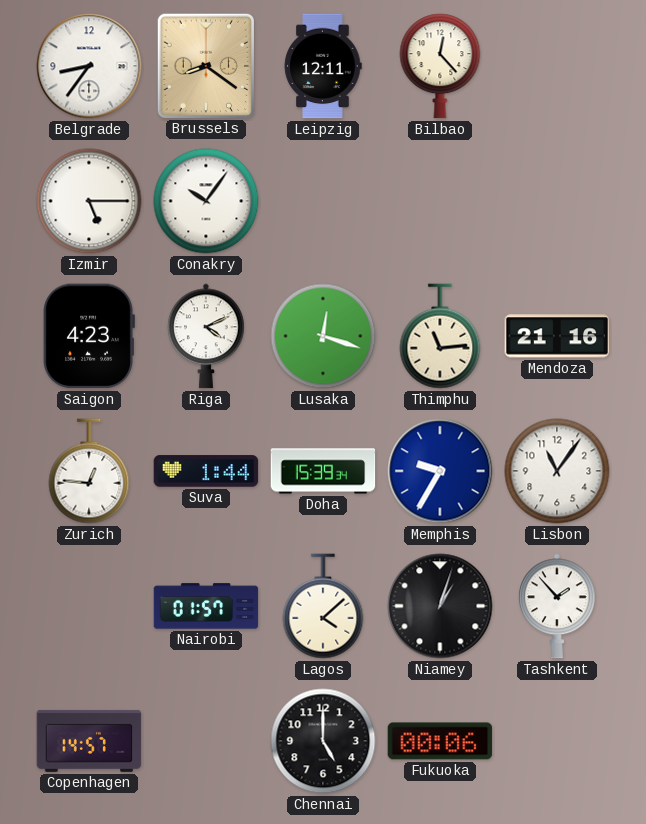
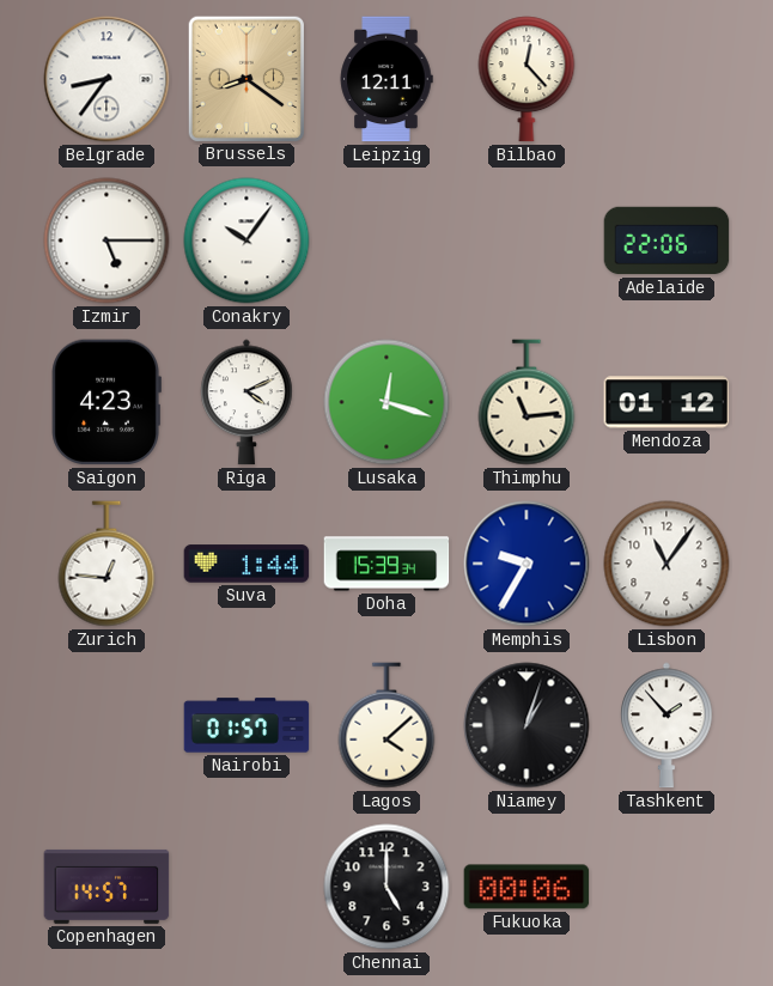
Adelaide: none -> 22:06
Mendoza: 21:16 -> 01:12
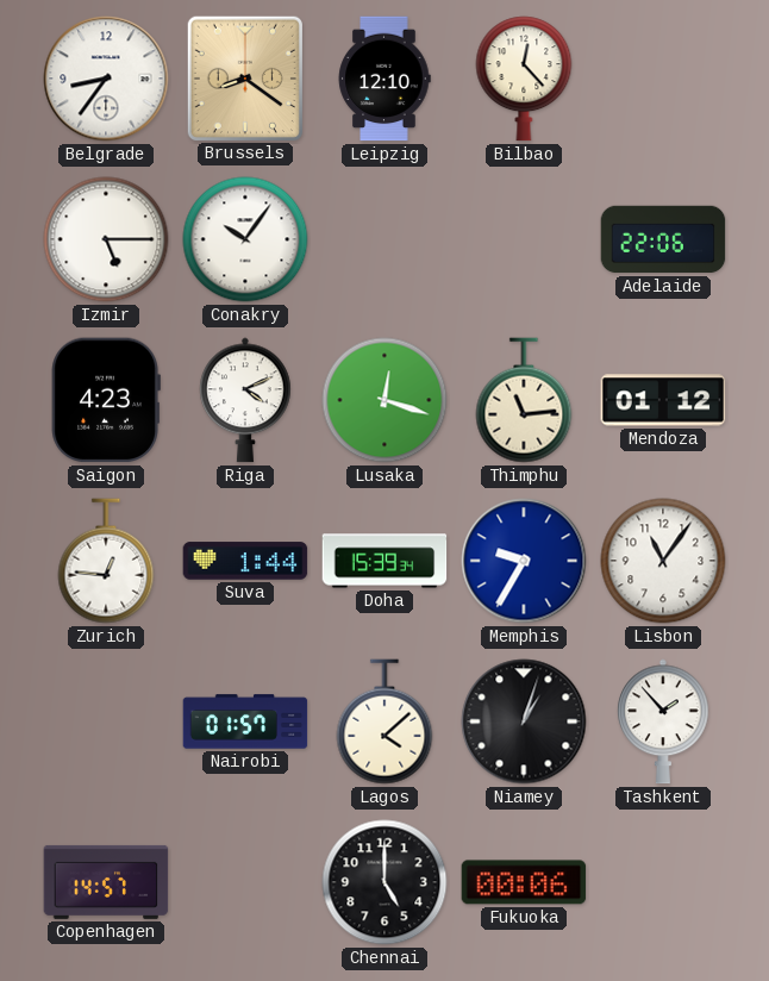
Leipzig: 12:11 -> 12:10
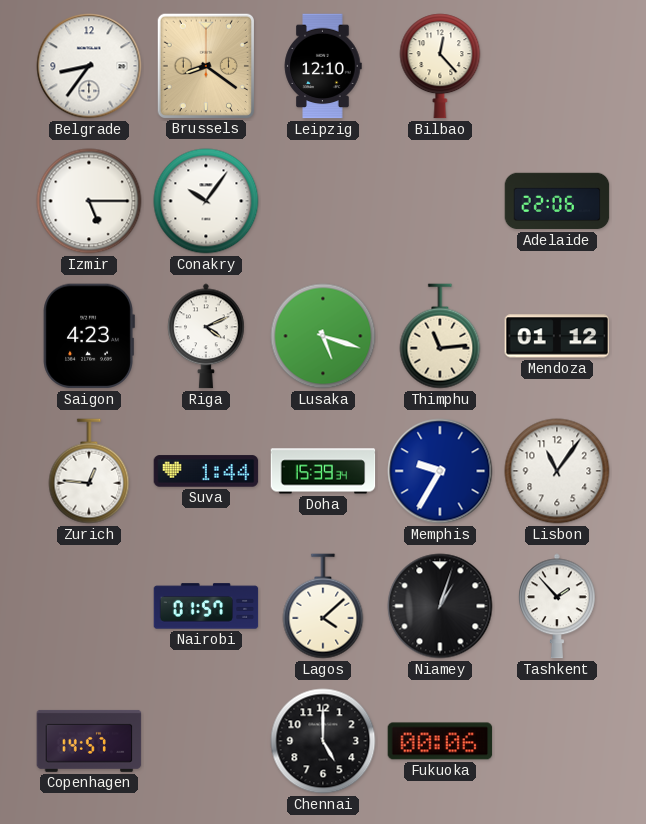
Lusaka: 12:18 -> 5:18
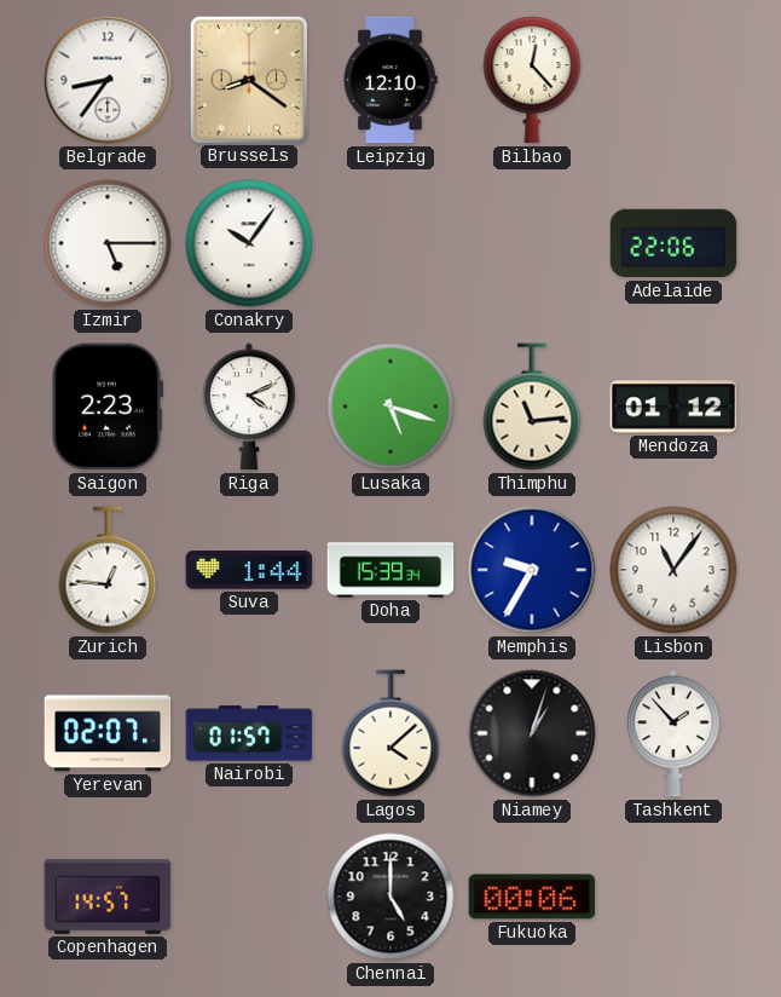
Saigon: 4:23 -> 2:23
Yerevan: none -> 02:07
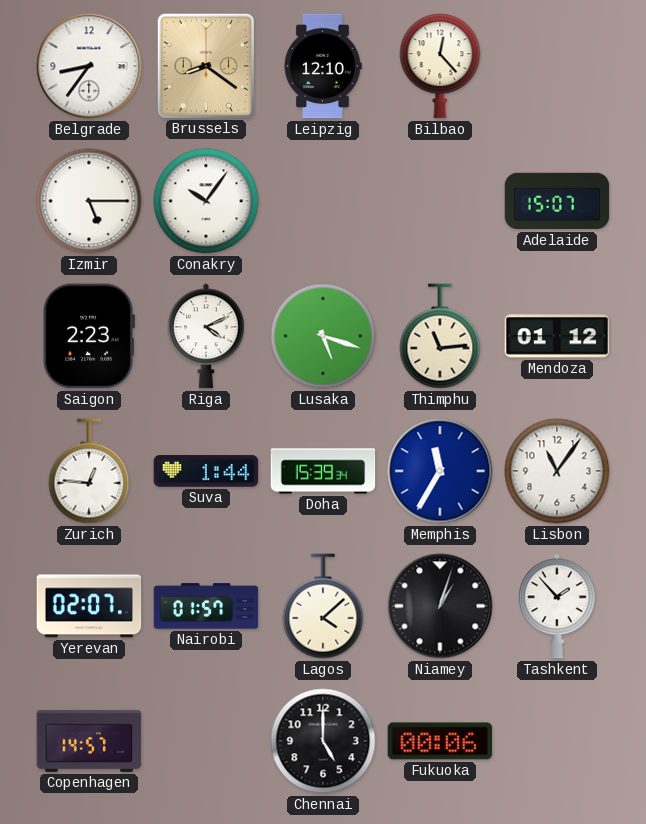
Adelaide: 22:06 -> 15:07
Memphis: 9:35 -> 11:35
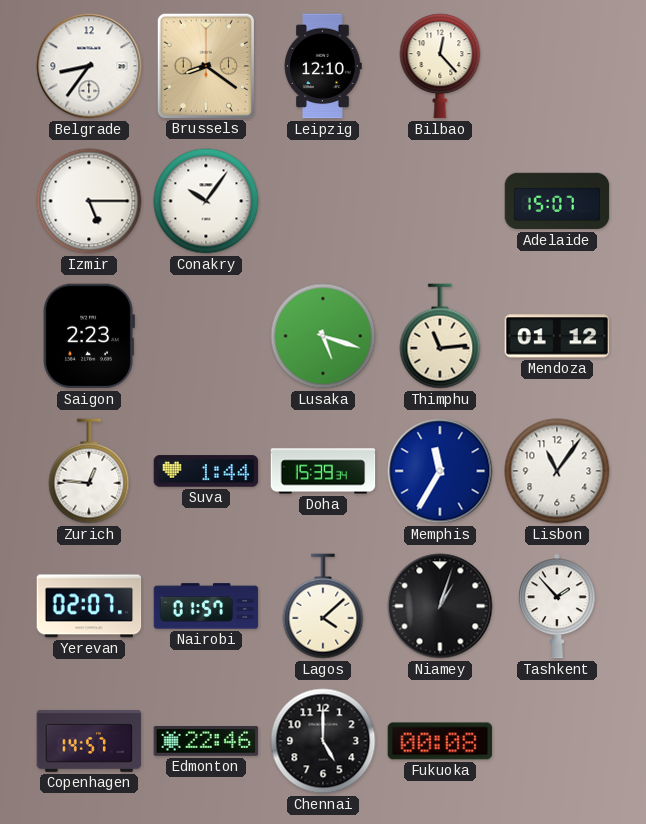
Riga: 4:11 -> none
Edmonton: none -> 22:46
Fukuoka: 00:06 -> 00:08
